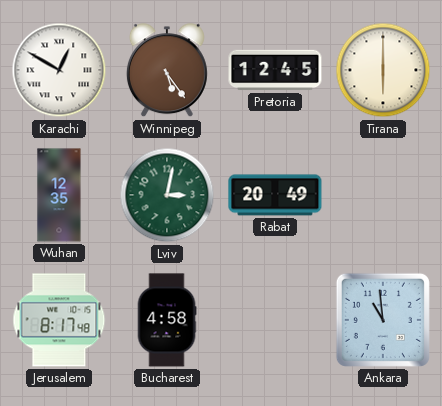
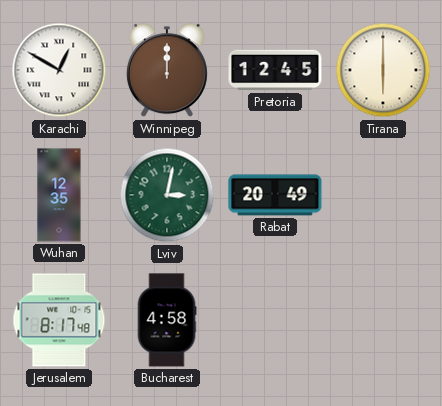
Winnipeg: 5:24 -> 12:00
Ankara: 10:59 -> none
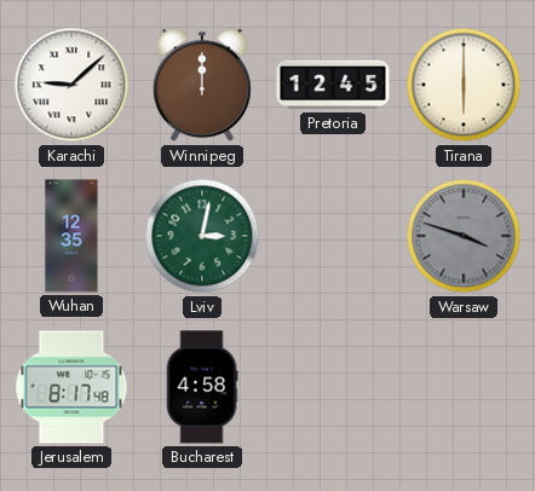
Karachi: 12:50 -> 9:08
Rabat: 20:49 -> none
Warsaw: none -> 3:48
